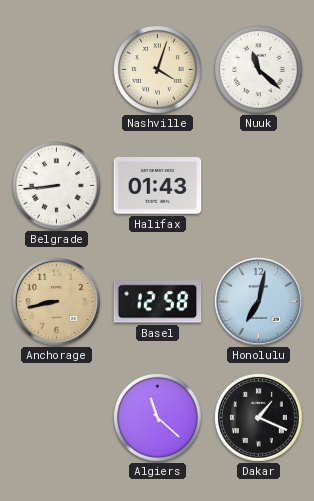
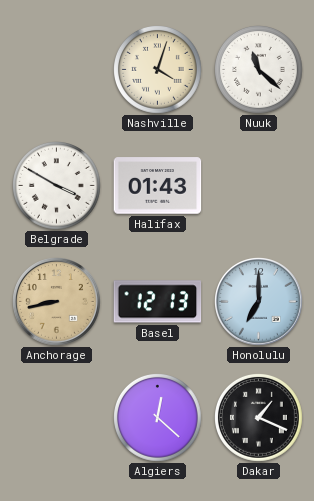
Belgrade: 8:44 -> 3:50
Basel: 12:58 -> 12:13
Honolulu: 7:02 -> 7:00
Algiers: 11:22 -> 12:22
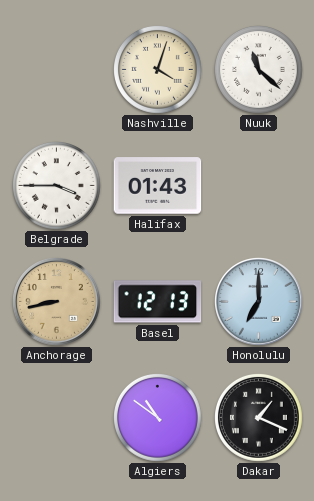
Belgrade: 3:50 -> 3:45
Algiers: 12:22 -> 10:51
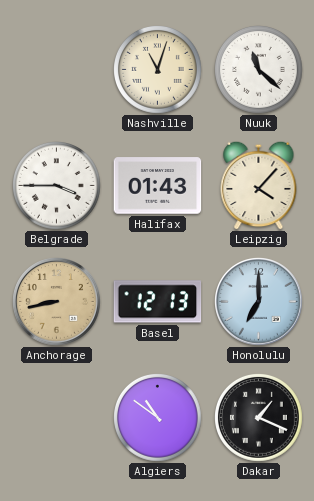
Nashville: 4:03 -> 11:03
Leipzig: none -> 4:07
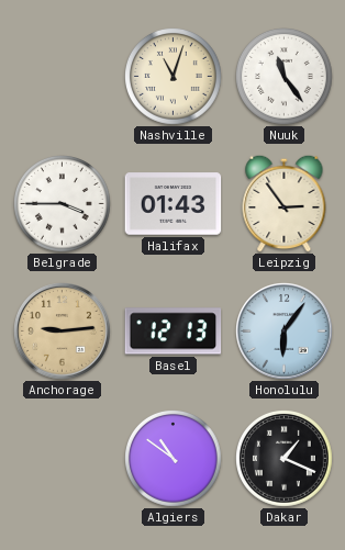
Nuuk: 11:22 -> 11:24
Leipzig: 4:07 -> 2:54
Anchorage: 8:43 -> 9:14
Honolulu: 7:00 -> 6:06
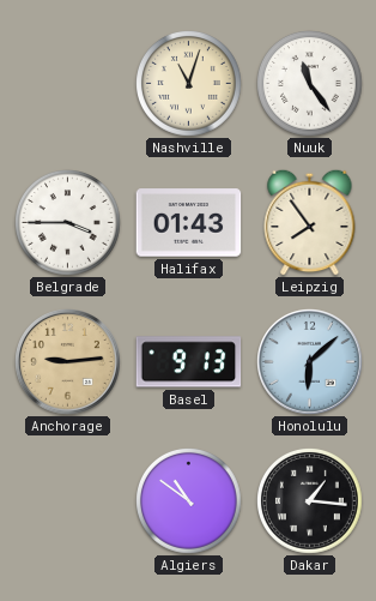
Leipzig: 2:54 -> 7:54
Basel: 12:13 -> 9:13
Honolulu: 6:06 -> 6:08
Dakar: 1:19 -> 1:16
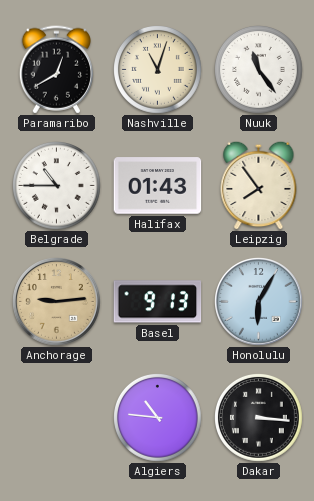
Paramaribo: none -> 12:40
Belgrade: 3:45 -> 10:45
Honolulu: 6:08 -> 6:05
Algiers: 10:51 -> 10:46
Dakar: 1:16 -> 3:16
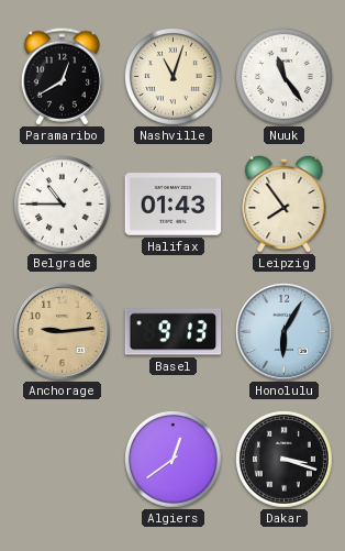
Algiers: 10:46 -> 12:39
Dakar: 3:16 -> 3:18
